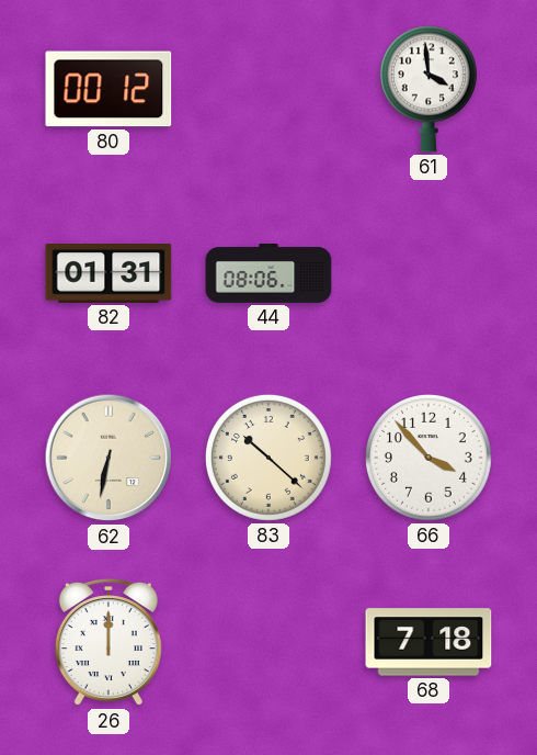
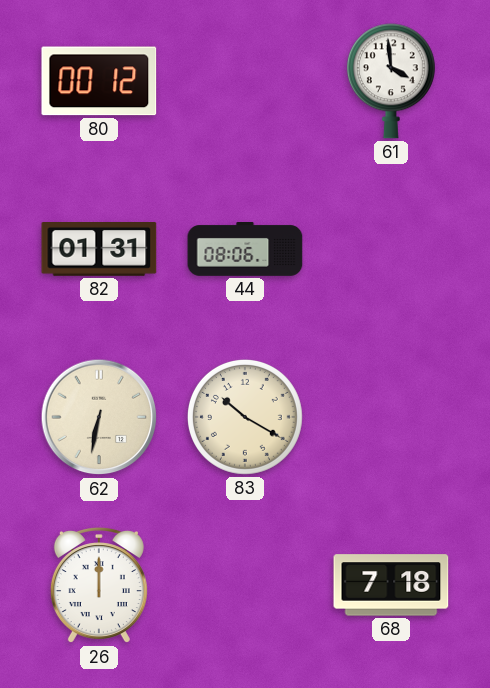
83: 10:22 -> 10:20
66: 3:53 -> none
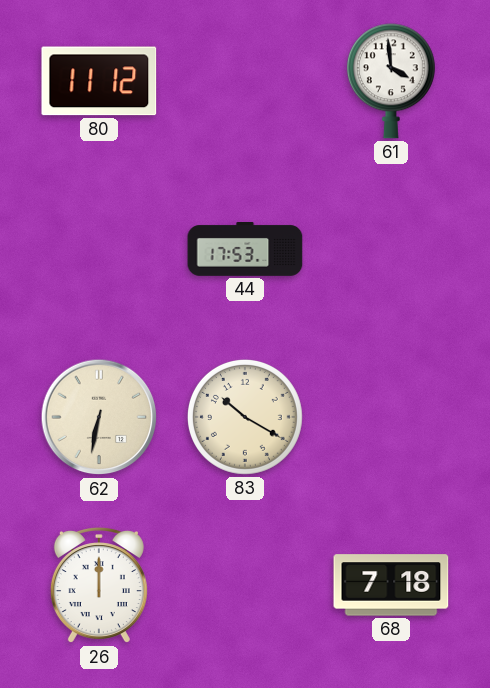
80: 00:12 -> 11:12
82: 01:31 -> none
44: 08:06 -> 17:53
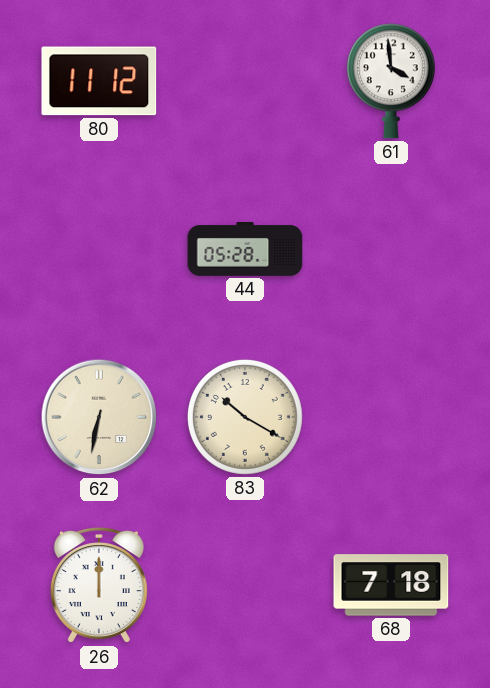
44: 17:53 -> 05:28
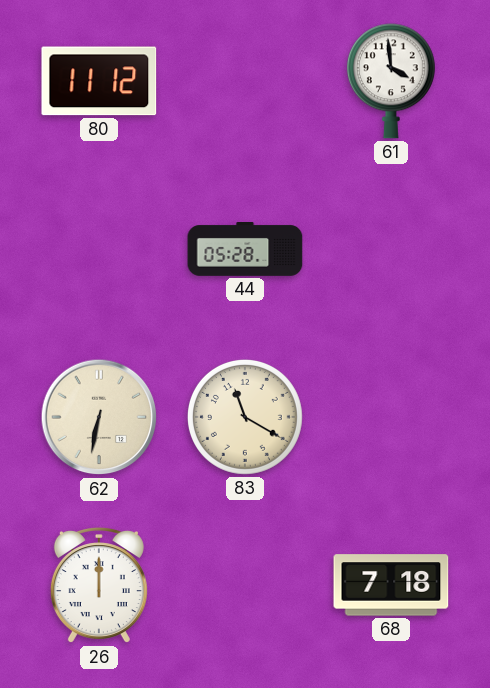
83: 10:20 -> 11:20
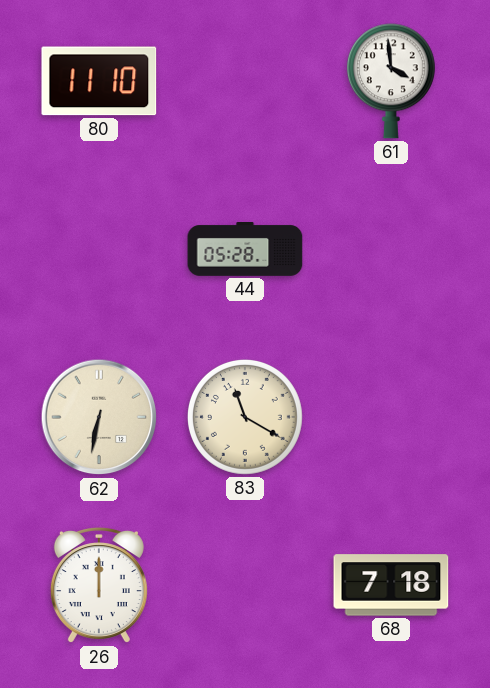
80: 11:12 -> 11:10
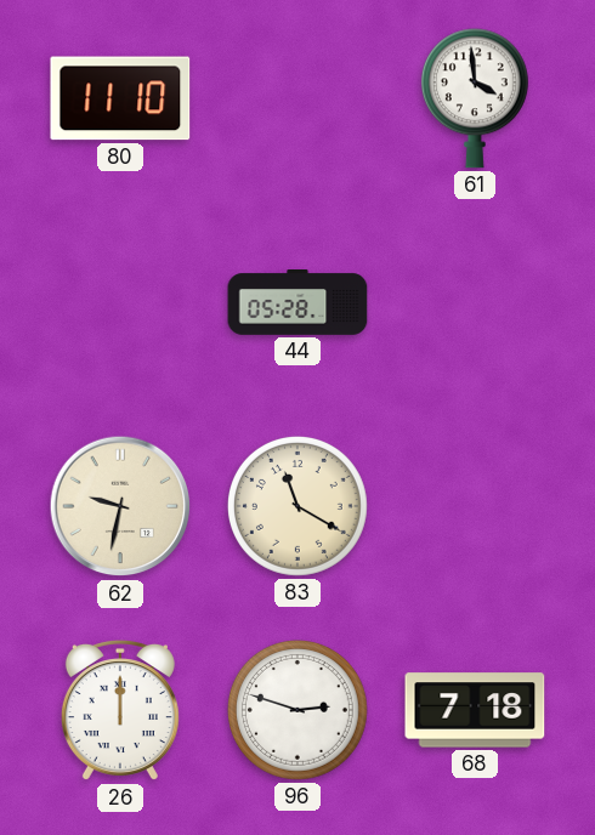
62: 6:32 -> 9:32
96: none -> 2:48
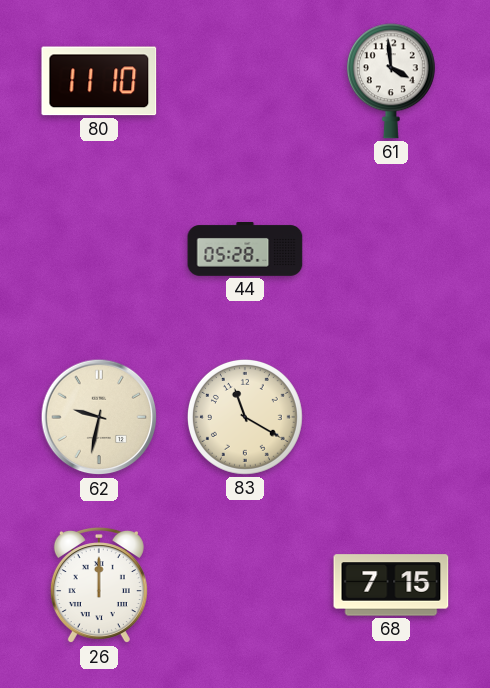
96: 2:48 -> none
68: 7:18 -> 7:15
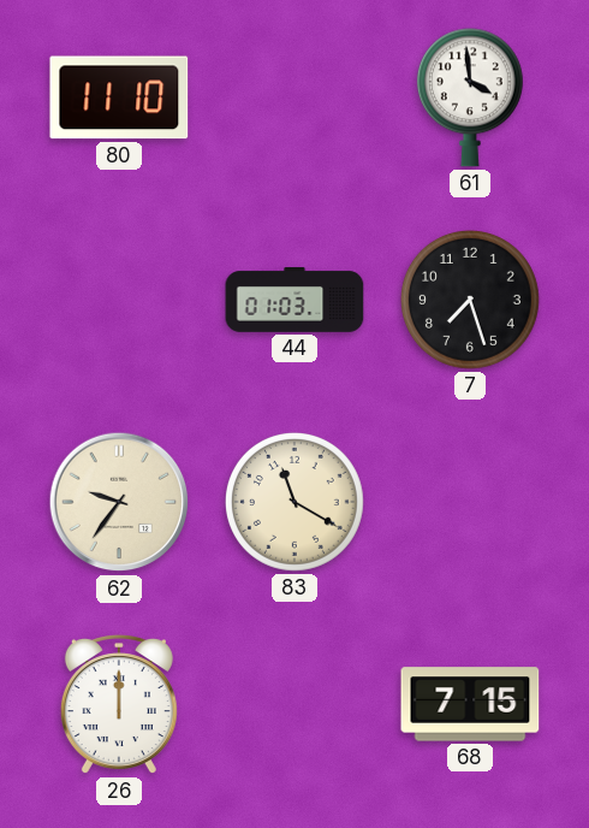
44: 05:28 -> 01:03
7: none -> 7:27
62: 9:32 -> 9:36
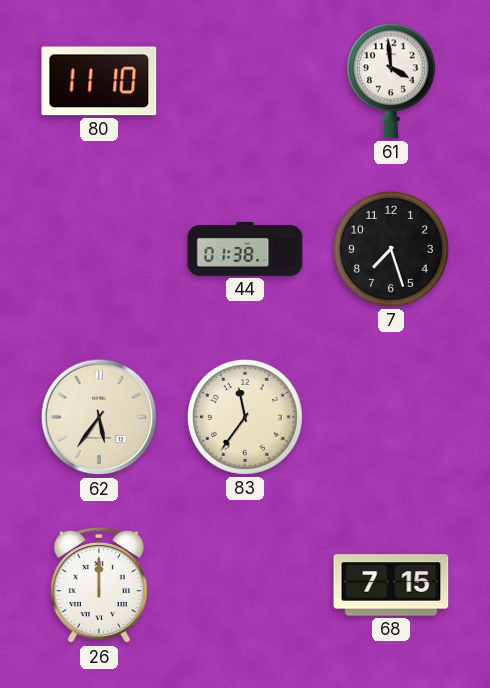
44: 01:03 -> 01:38
62: 9:36 -> 5:36
83: 11:20 -> 11:36
